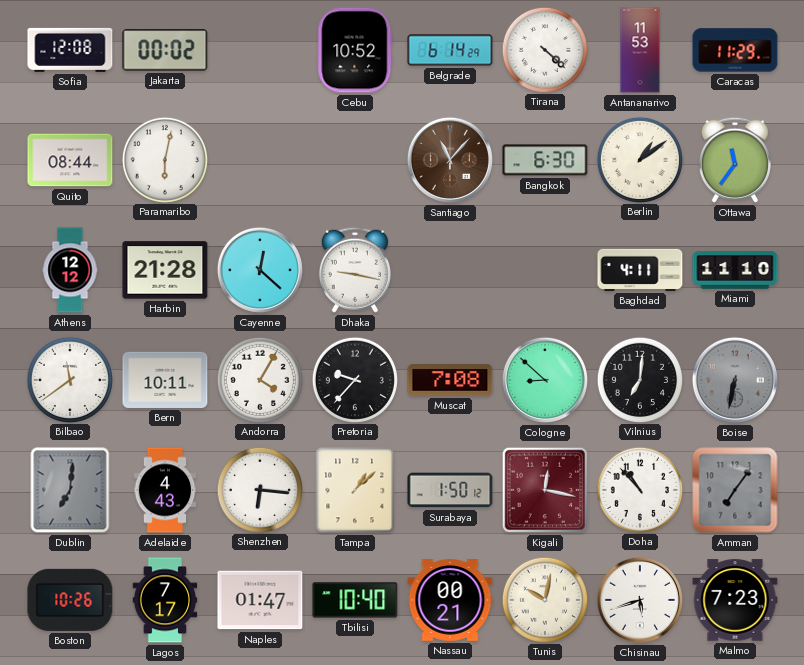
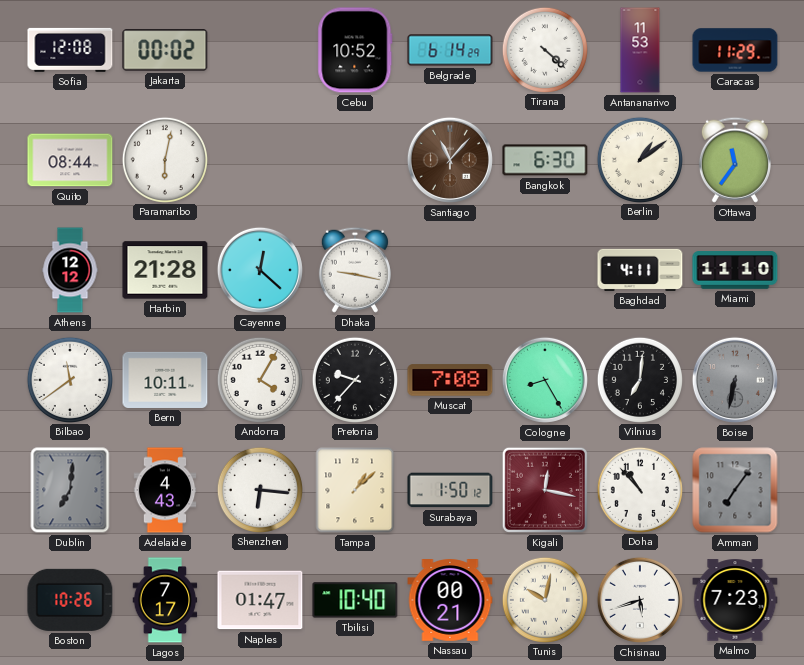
Cologne: 8:52 -> 8:25
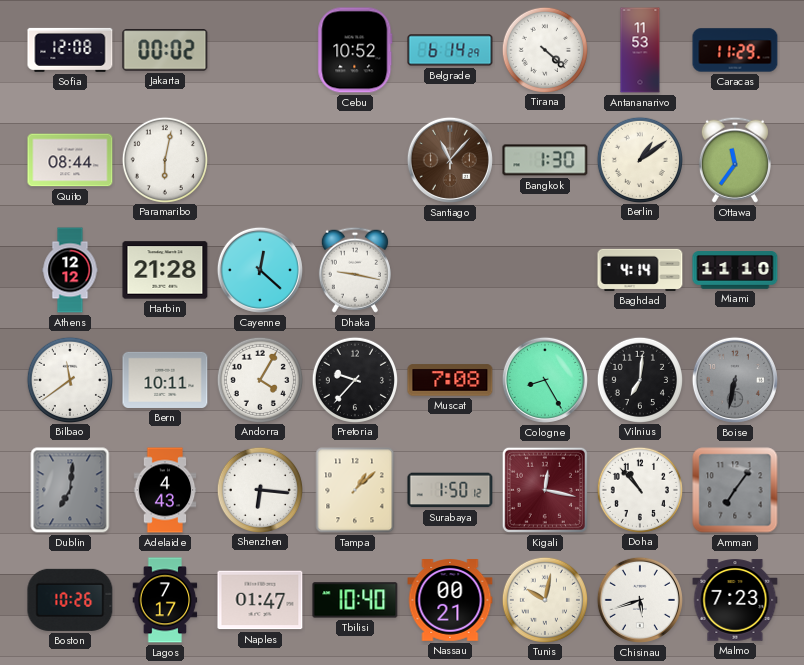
Bangkok: 6:30 -> 1:30
Baghdad: 4:11 -> 4:14
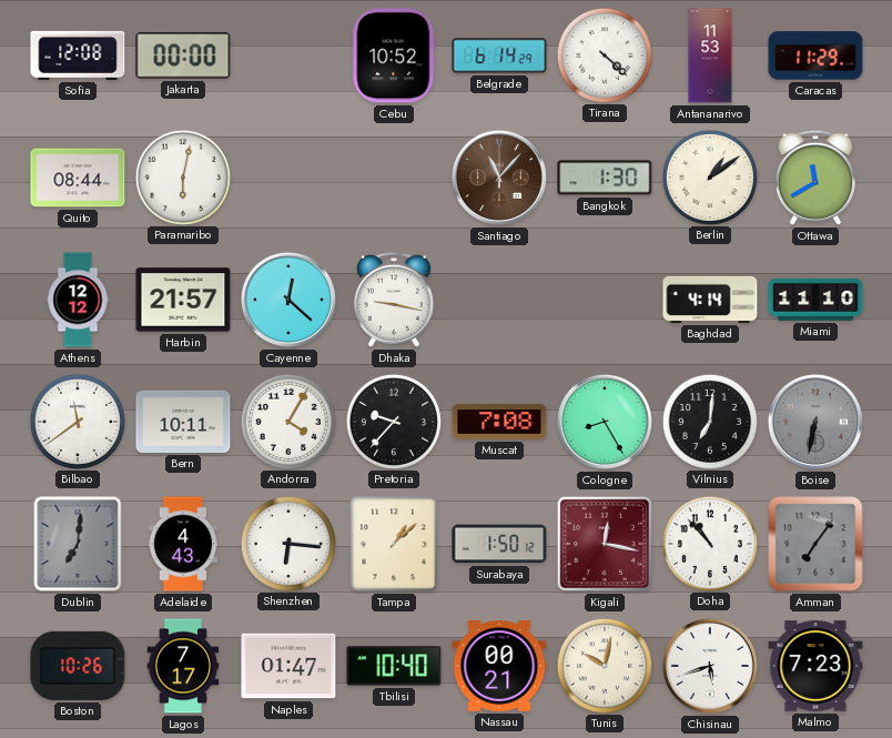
Jakarta: 00:02 -> 00:00
Ottawa: 11:36 -> 11:40
Harbin: 21:28 -> 21:57
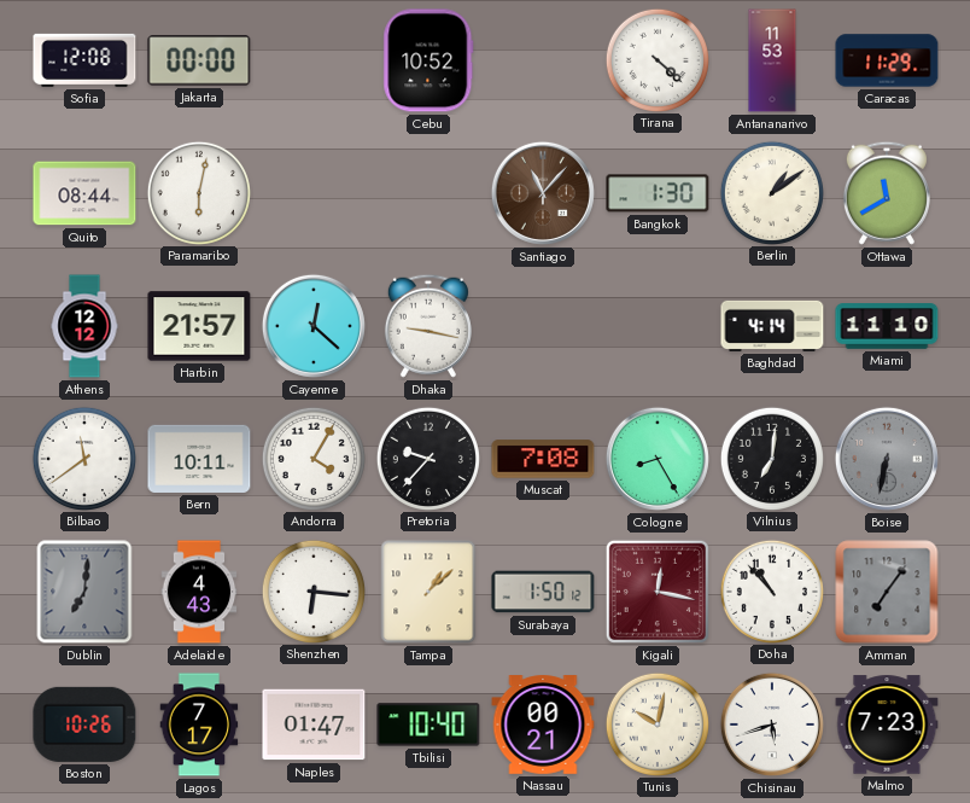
Belgrade: 6:14 -> none
